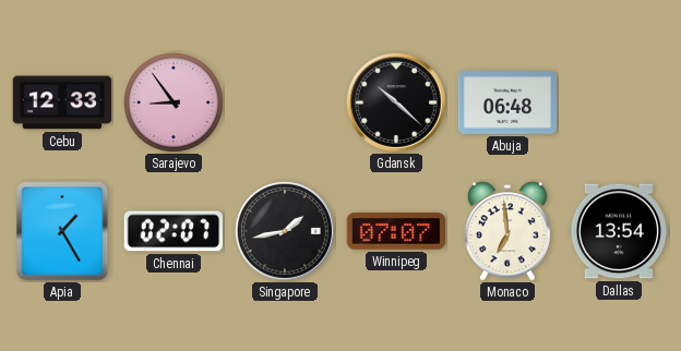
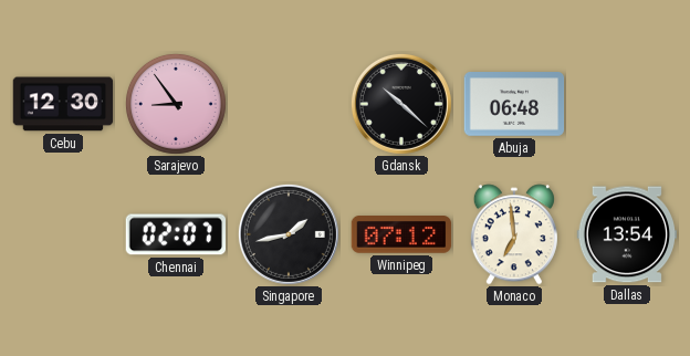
Cebu: 12:33 -> 12:30
Apia: 1:25 -> none
Winnipeg: 07:07 -> 07:12
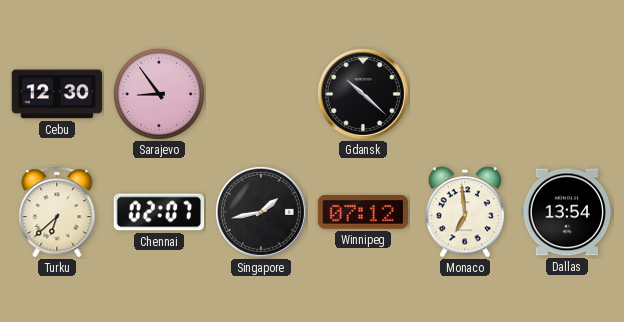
Abuja: 06:48 -> none
Turku: none -> 6:38
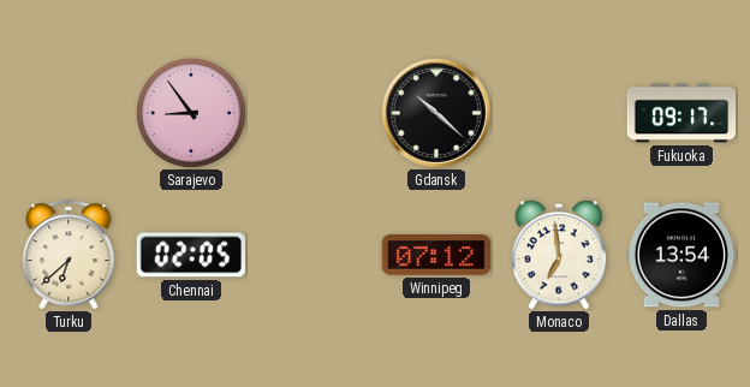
Cebu: 12:30 -> none
Fukuoka: none -> 09:17
Chennai: 02:07 -> 02:05
Singapore: 1:43 -> none
